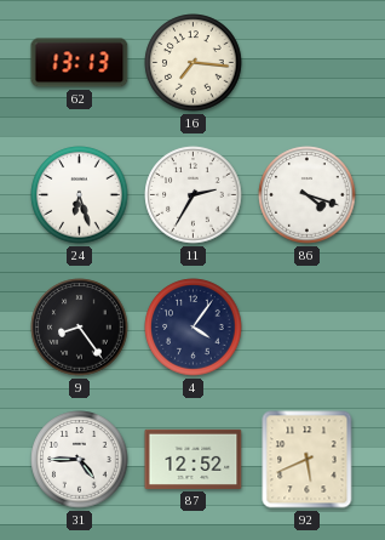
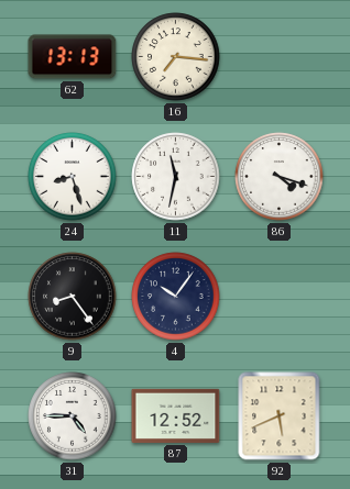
24: 6:27 -> 8:27
11: 2:35 -> 11:32
4: 4:06 -> 10:06
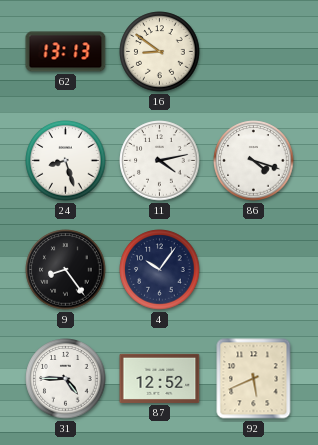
16: 7:16 -> 8:51
11: 11:32 -> 4:13
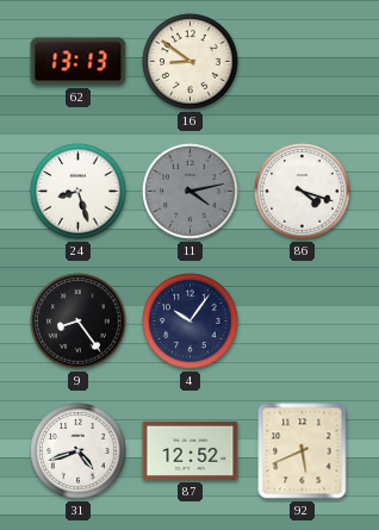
11 dial: white -> grey
31: 4:45 -> 4:42
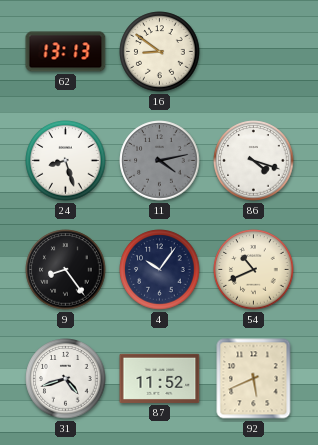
54: none -> 10:41
87: 12:52 -> 11:52
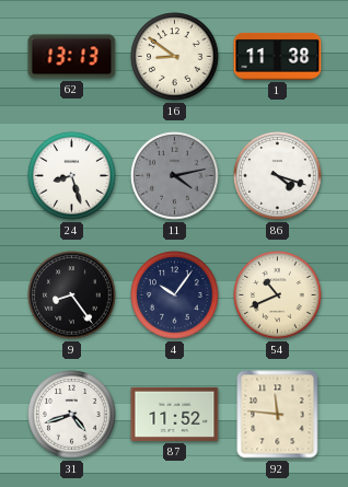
1: none -> 11:38
92: 5:41 -> 11:46
